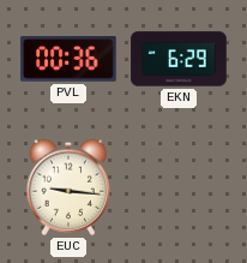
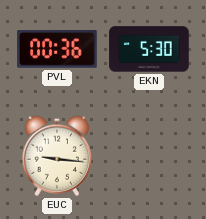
EKN: 6:29 -> 5:30
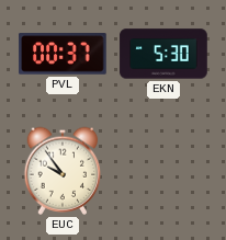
PVL: 00:36 -> 00:37
EUC: 9:16 -> 9:54
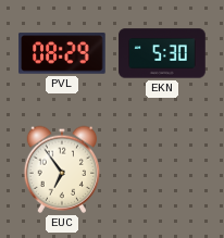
PVL: 00:37 -> 08:29
EUC: 9:54 -> 6:54
